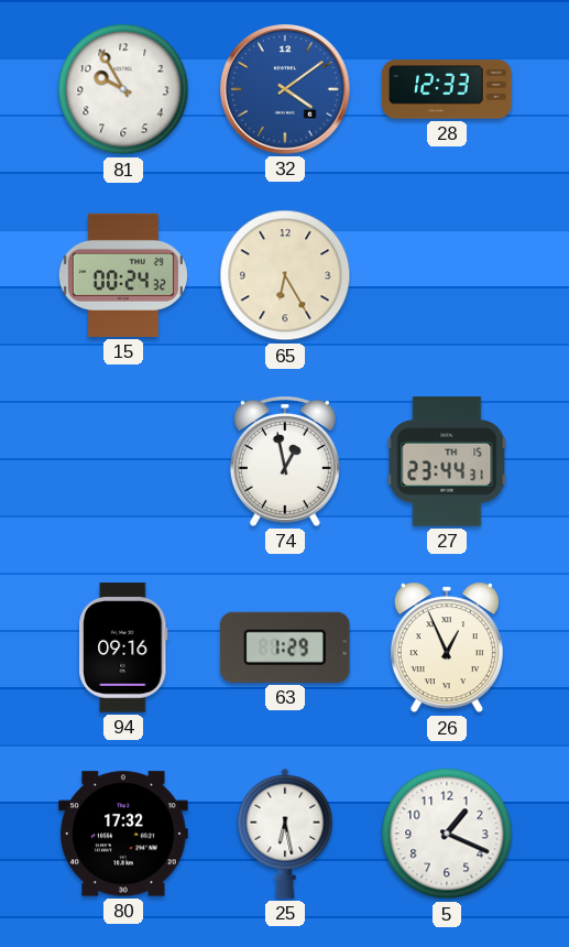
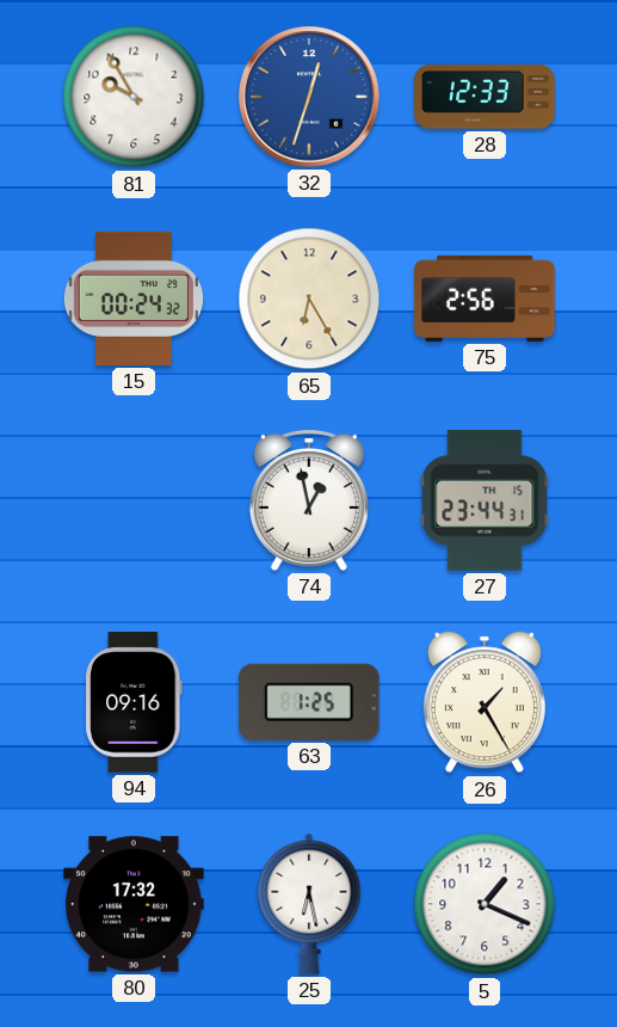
32: 4:09 -> 12:33
75: none -> 2:56
63: 1:29 -> 1:25
26: 12:56 -> 1:25
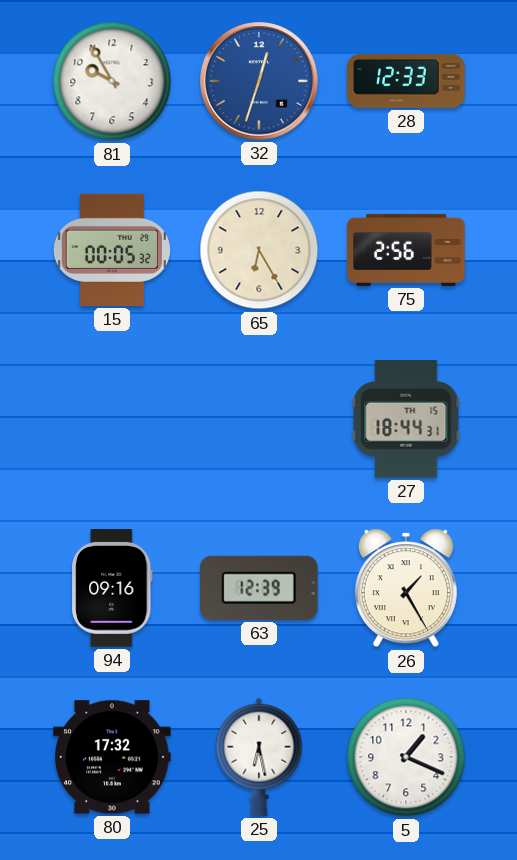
15: 00:24 -> 00:05
74: 12:58 -> none
27: 23:44 -> 18:44
63: 1:25 -> 12:39
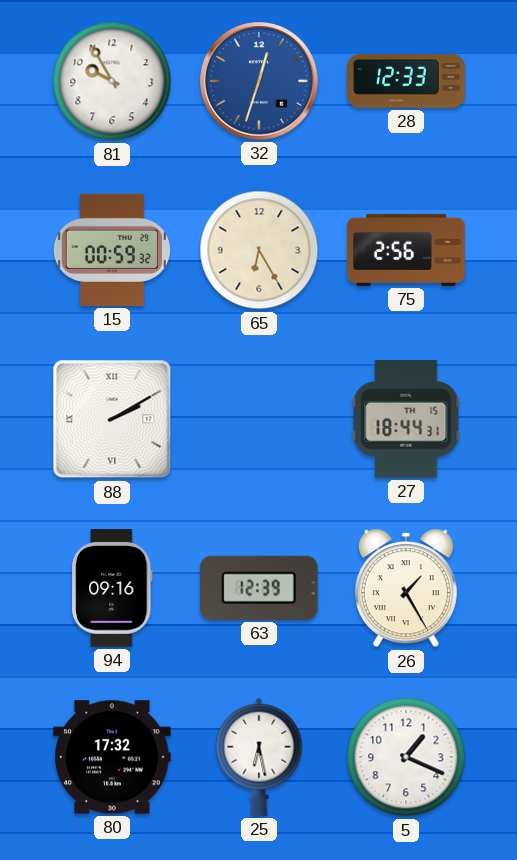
15: 00:05 -> 00:59
88: none -> 2:10
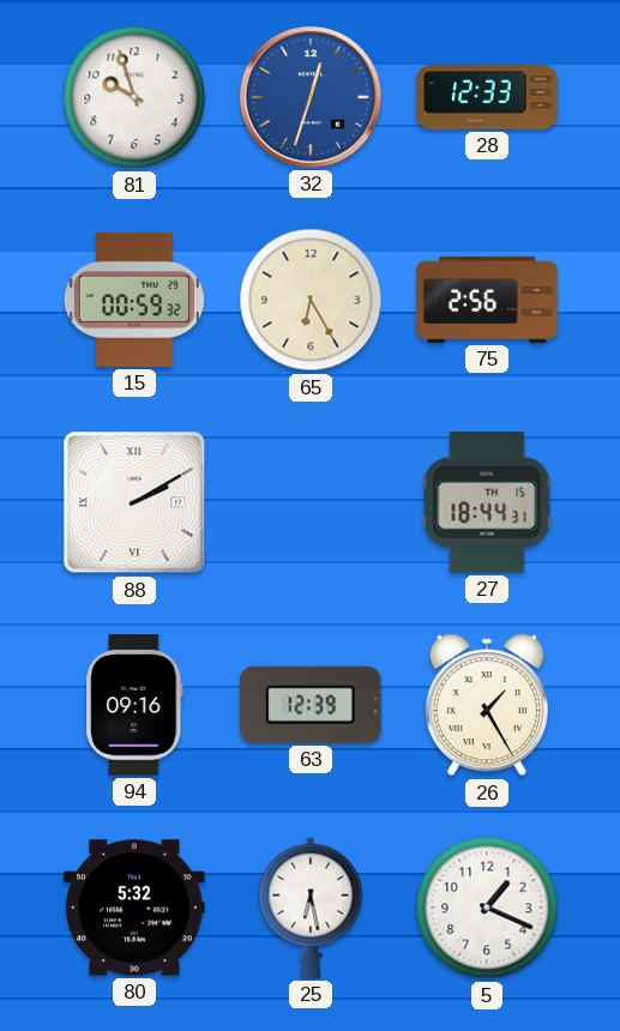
81: 9:55 -> 9:57
80: 17:32 -> 5:32
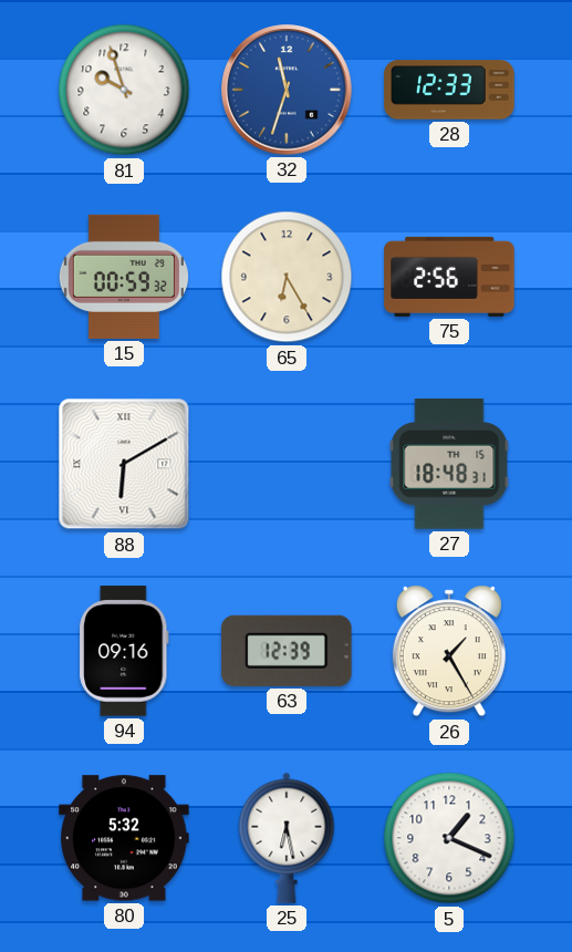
32: 12:33 -> 11:33
88: 2:10 -> 6:10
27: 18:44 -> 18:48
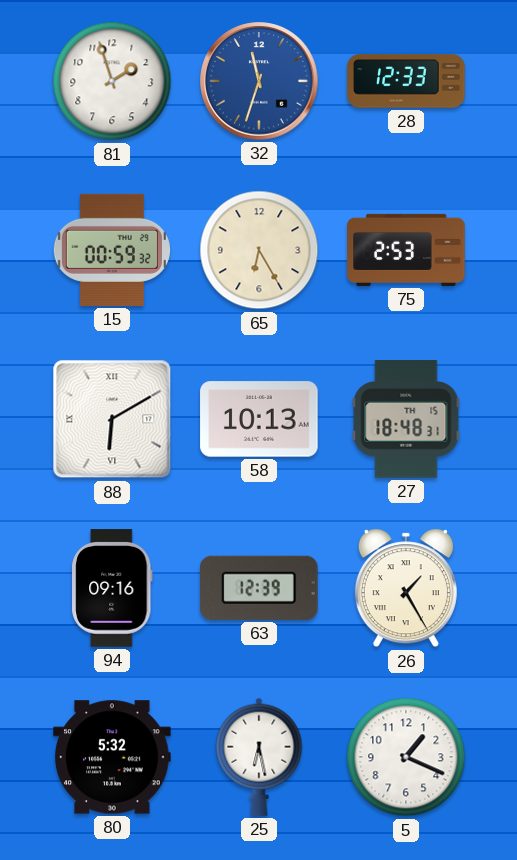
81: 9:57 -> 1:57
75: 2:56 -> 2:53
58: none -> 10:13
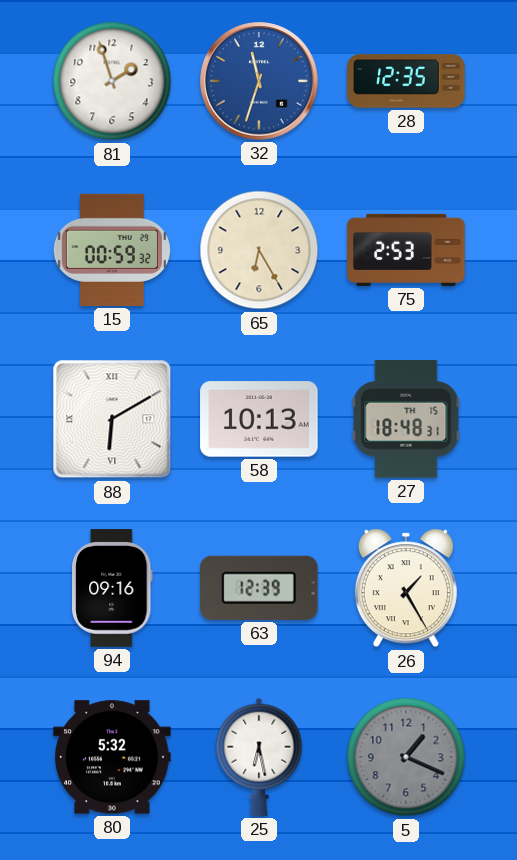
28: 12:33 -> 12:35
5 dial: white -> grey
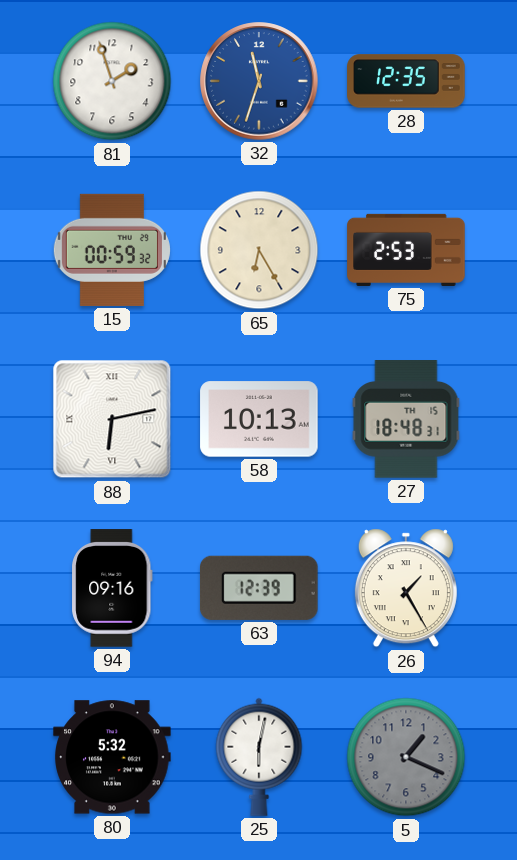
88: 6:10 -> 6:13
25: 6:28 -> 6:02
